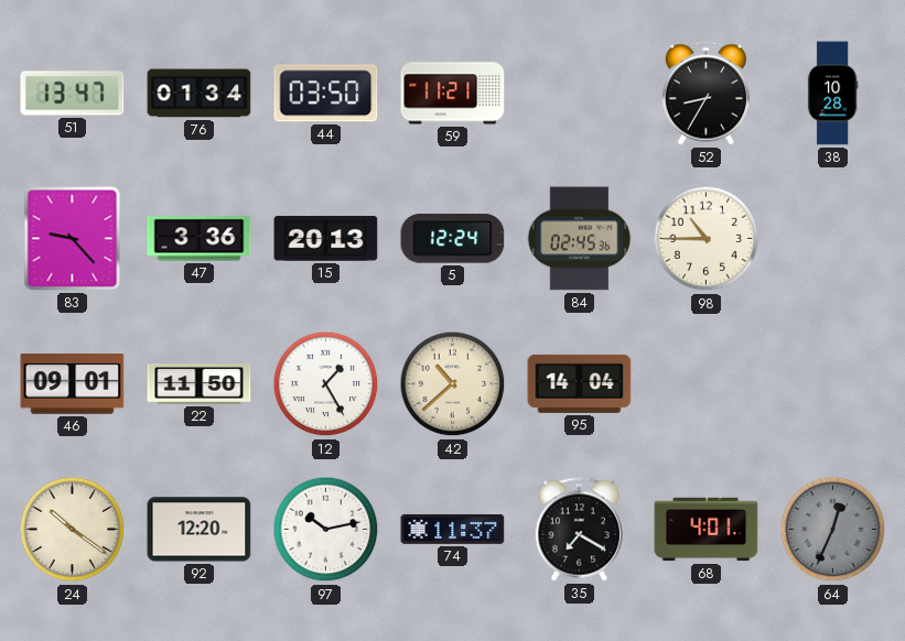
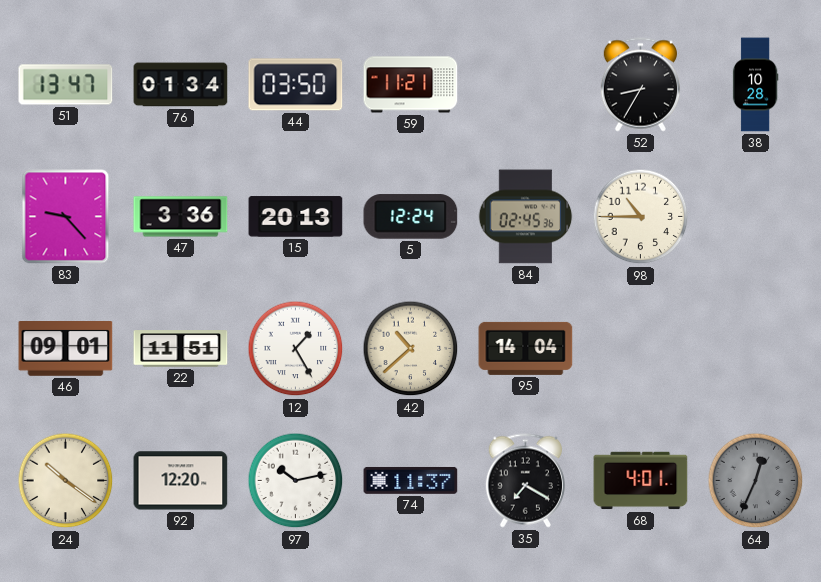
22: 11:50 -> 11:51
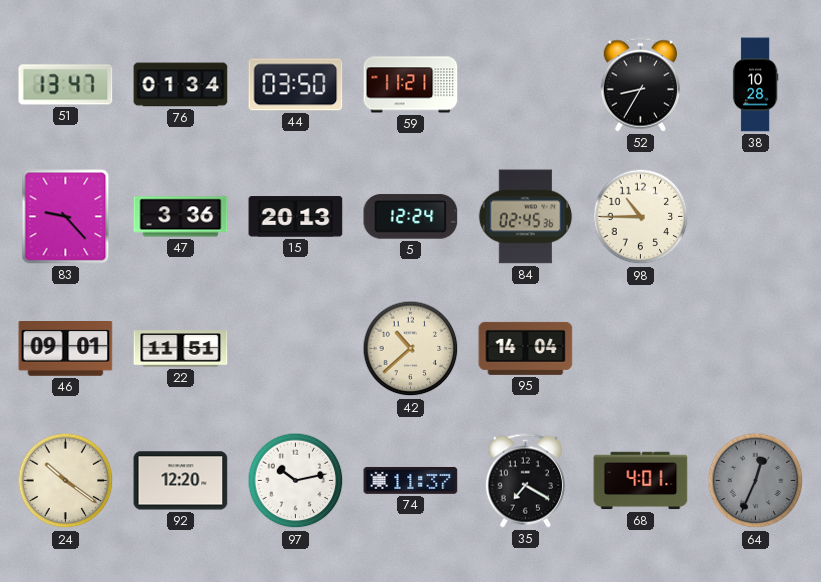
12: 1:25 -> none
